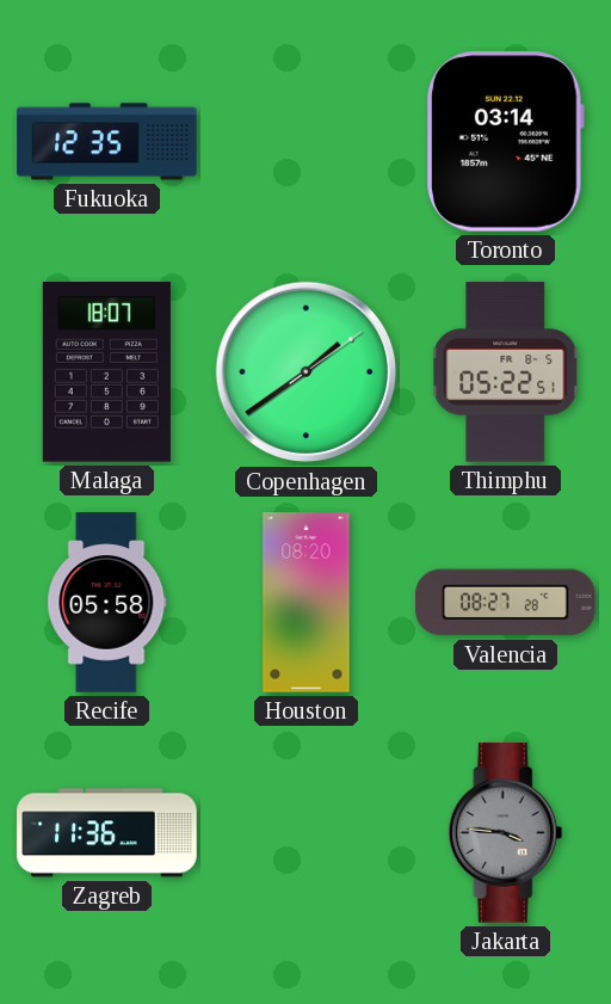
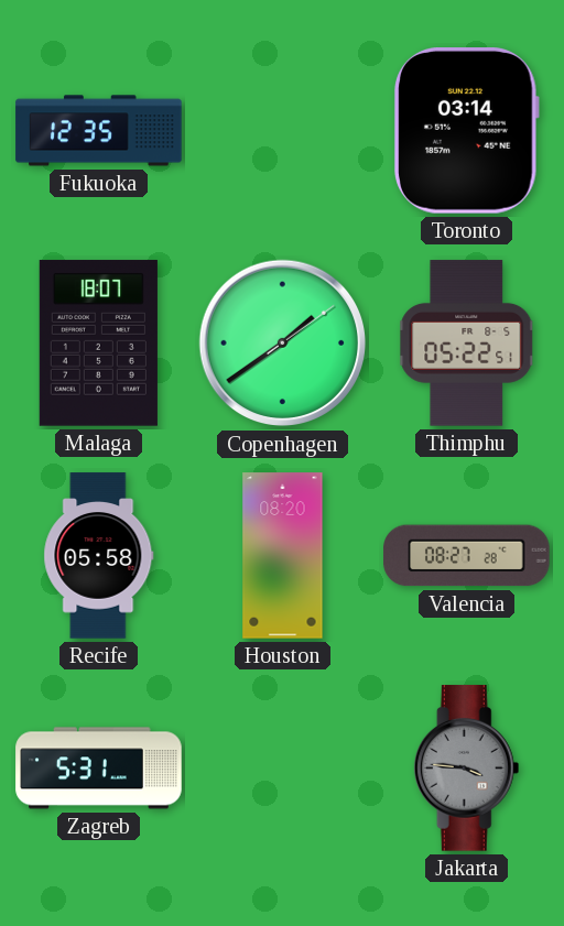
Zagreb: 11:36 -> 5:31
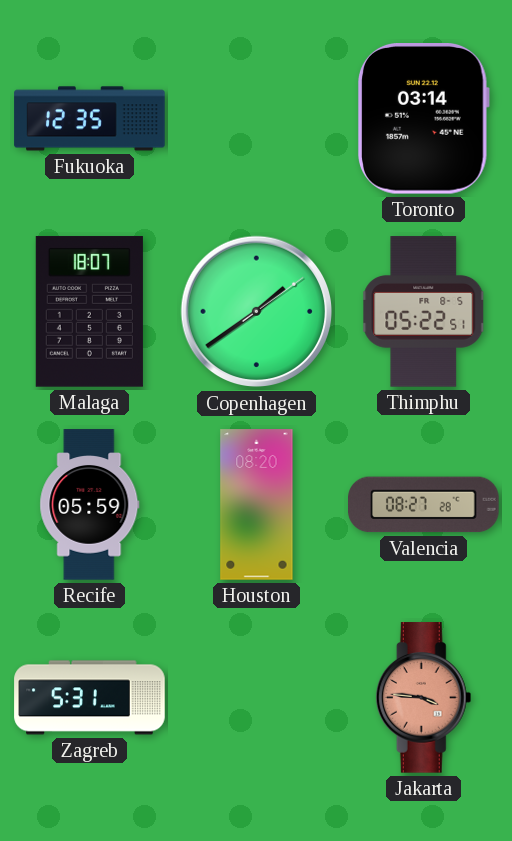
Recife: 05:58 -> 05:59
Jakarta dial: grey -> salmon
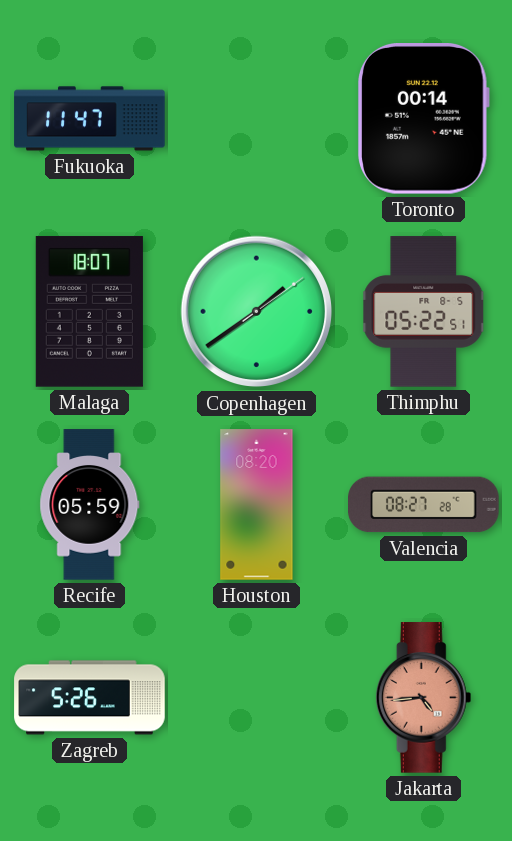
Fukuoka: 12:35 -> 11:47
Toronto: 03:14 -> 00:14
Zagreb: 5:31 -> 5:26
Jakarta: 3:46 -> 4:44
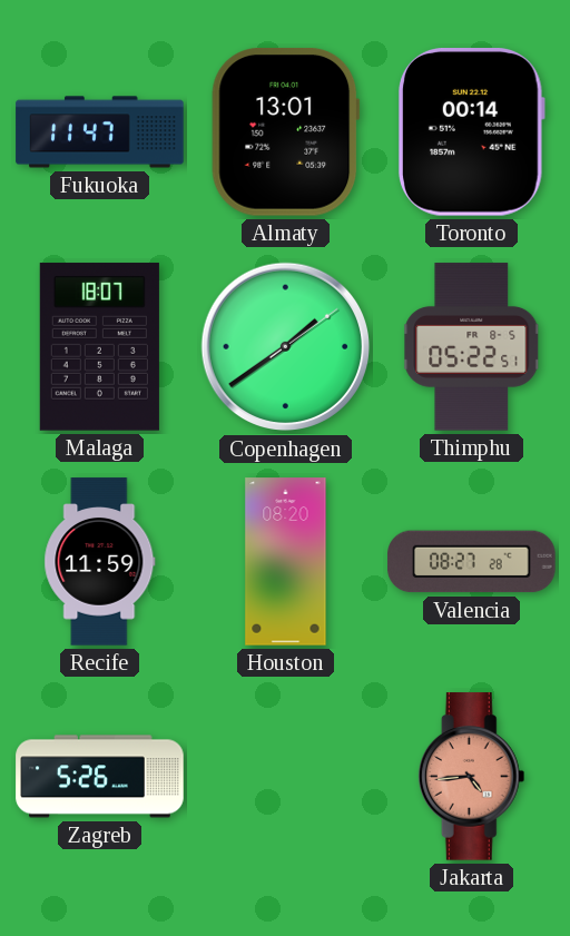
Almaty: none -> 13:01
Recife: 05:59 -> 11:59
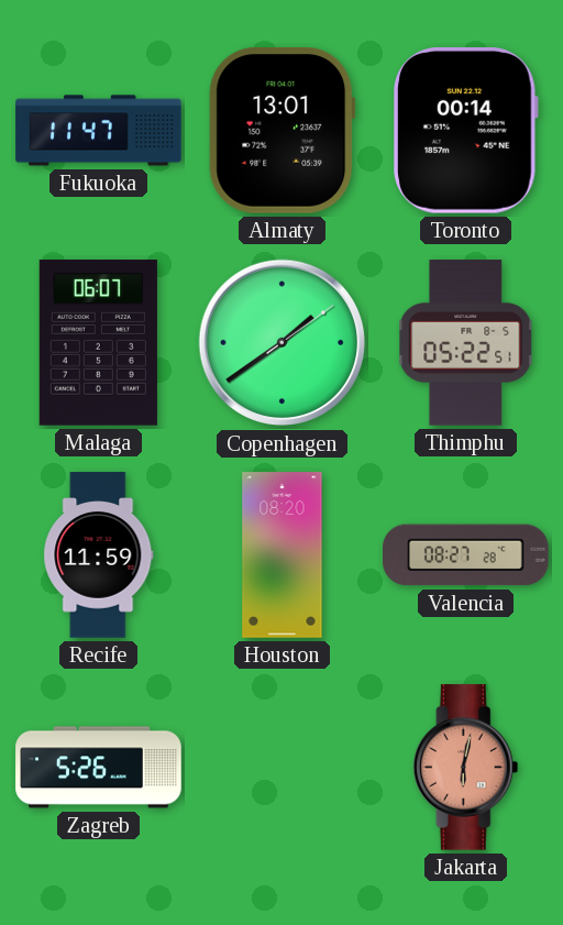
Malaga: 18:07 -> 06:07
Jakarta: 4:44 -> 6:02
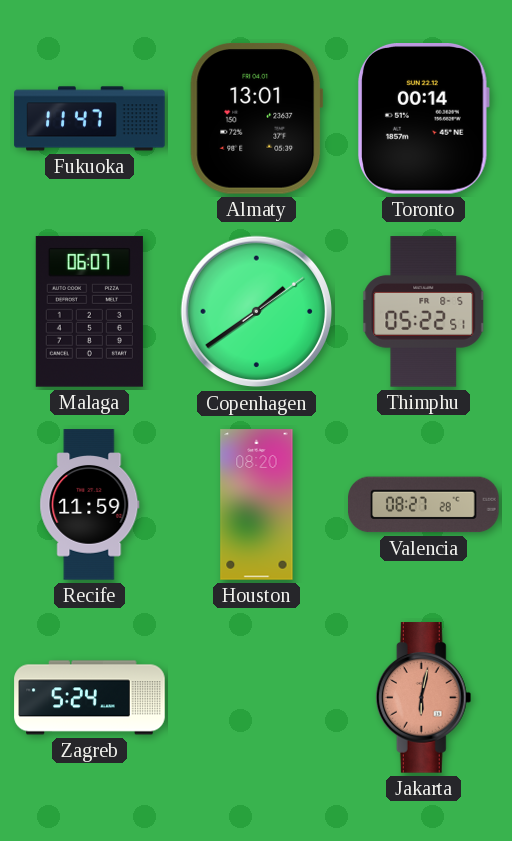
Zagreb: 5:26 -> 5:24
